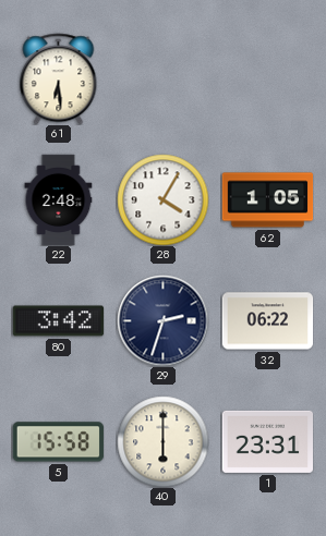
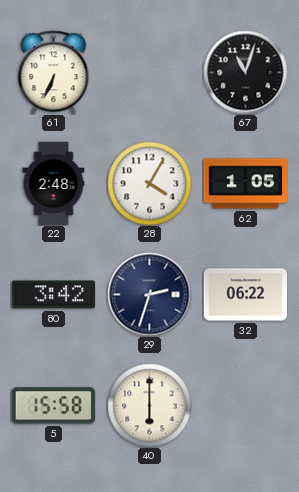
61: 6:29 -> 6:34
67: none -> 11:03
1: 23:31 -> none
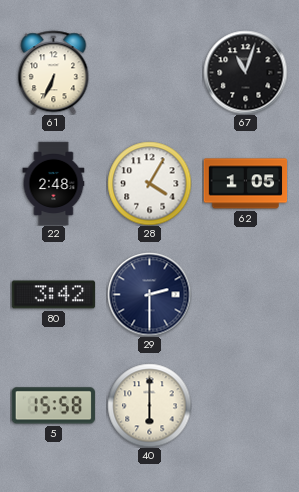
29: 2:33 -> 2:30
32: 06:22 -> none
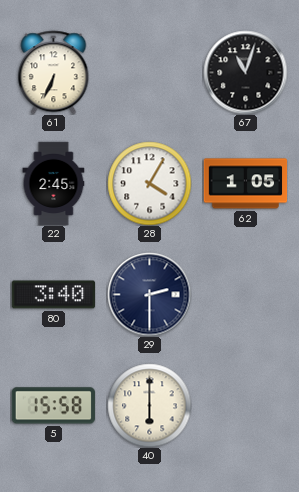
22: 2:48 -> 2:45
80: 3:42 -> 3:40
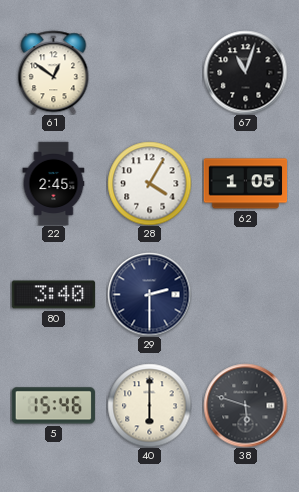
61: 6:34 -> 12:51
5: 15:58 -> 15:46
38: none -> 5:48
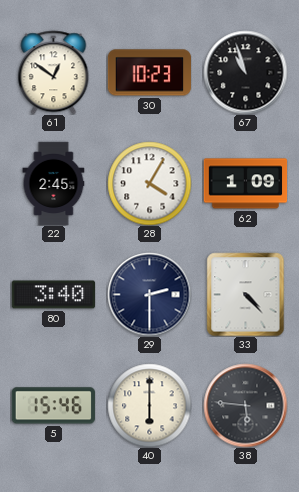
30: none -> 10:23
67: 11:03 -> 10:57
62: 1:05 -> 1:09
33: none -> 4:23
38: 5:48 -> 5:46
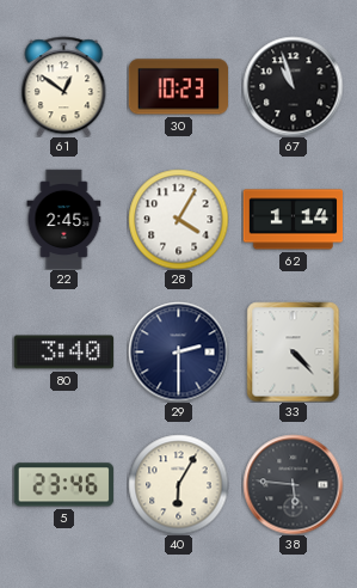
62: 1:09 -> 1:14
5: 15:46 -> 23:46
40: 6:00 -> 6:05
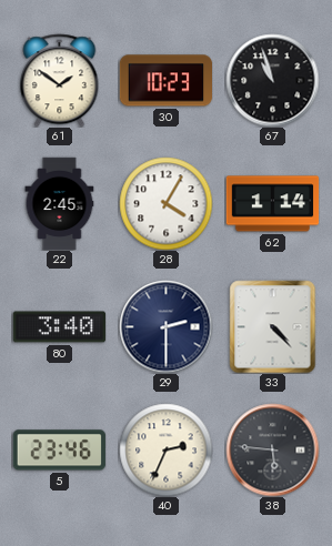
61: 12:51 -> 1:51
40: 6:05 -> 2:34
